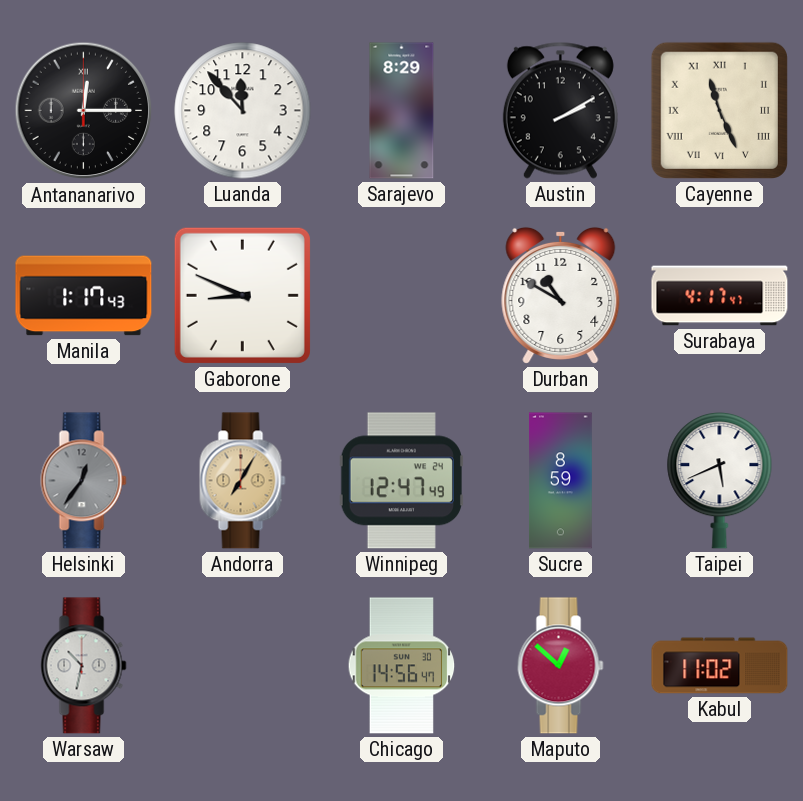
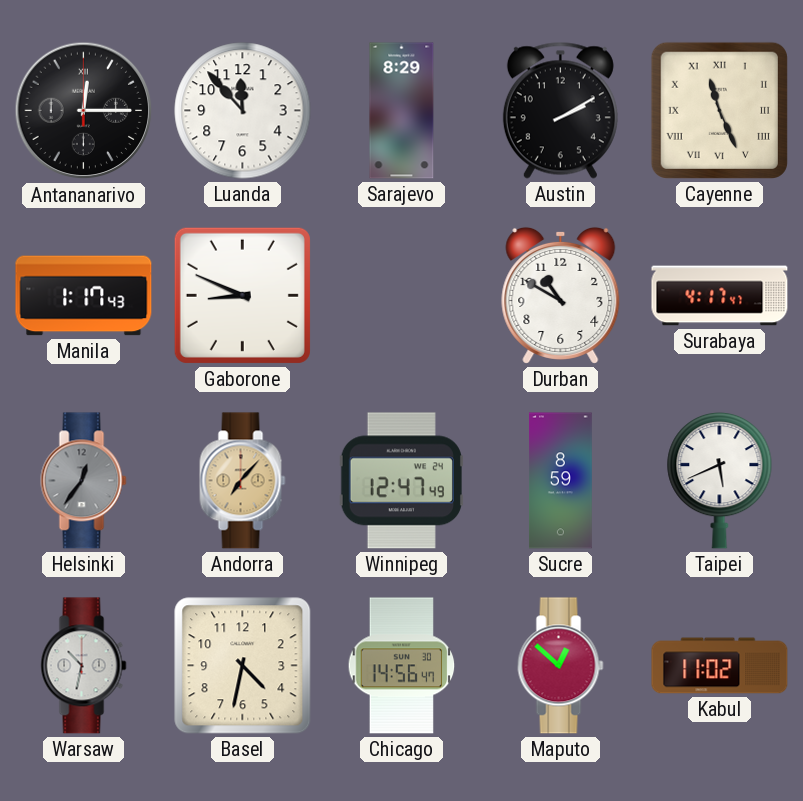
Andorra: 7:05 -> 7:07
Basel: none -> 4:32
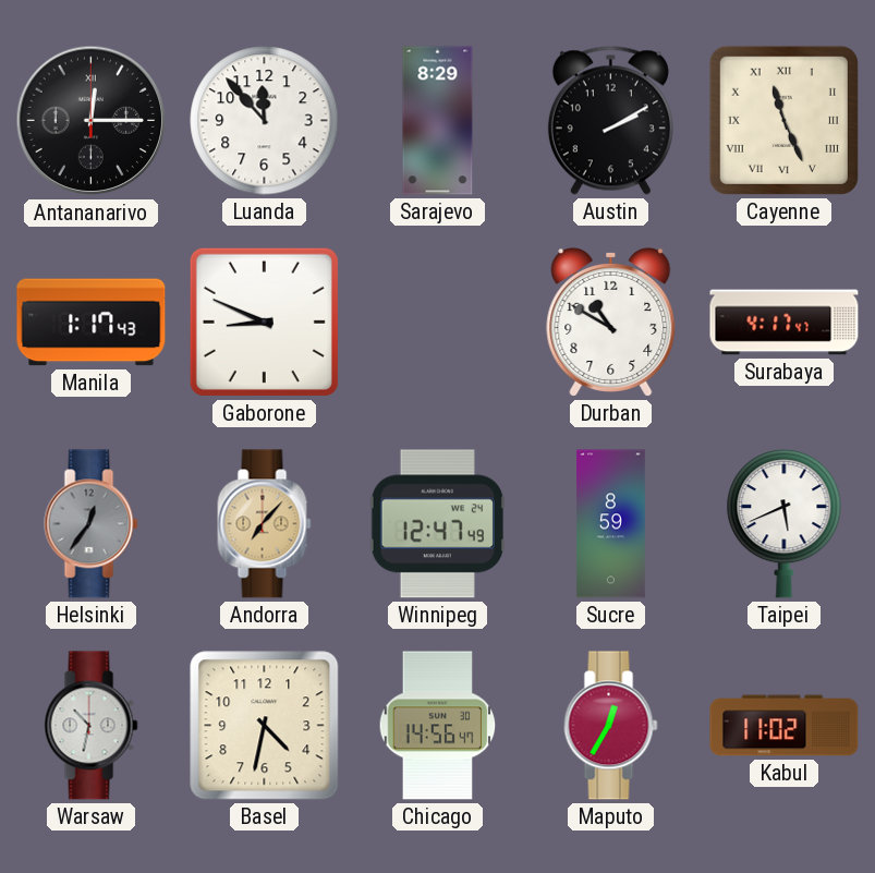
Maputo: 12:52 -> 12:35
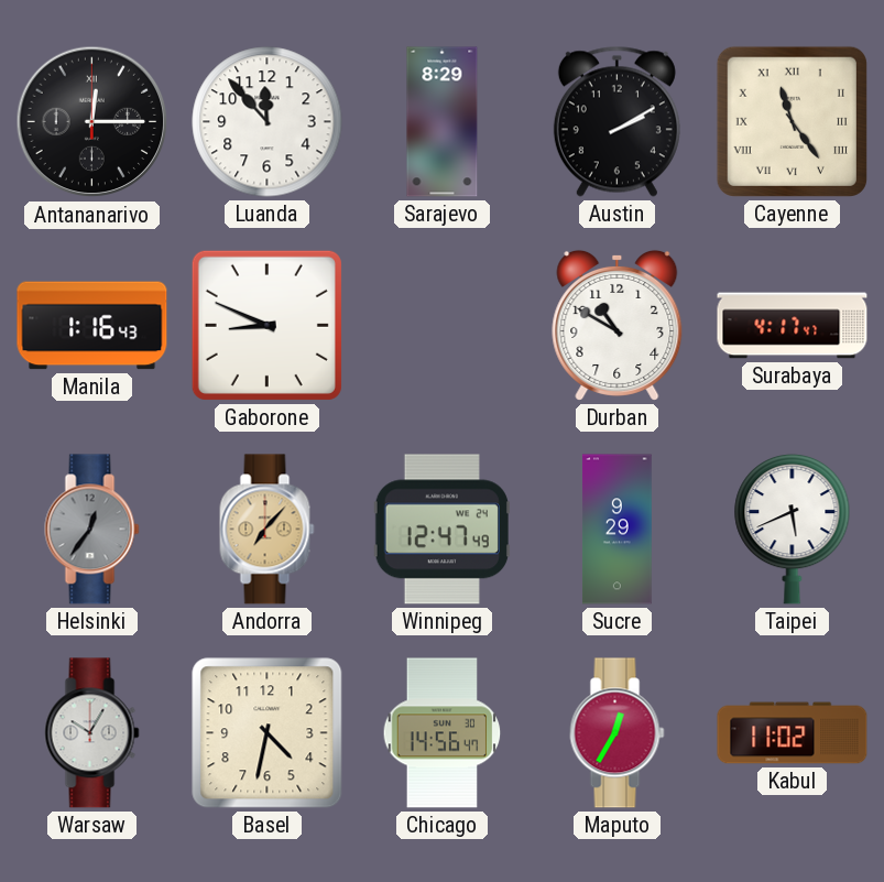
Cayenne: 11:26 -> 11:24
Manila: 1:17 -> 1:16
Sucre: 8:59 -> 9:29
Warsaw: 10:32 -> 10:05
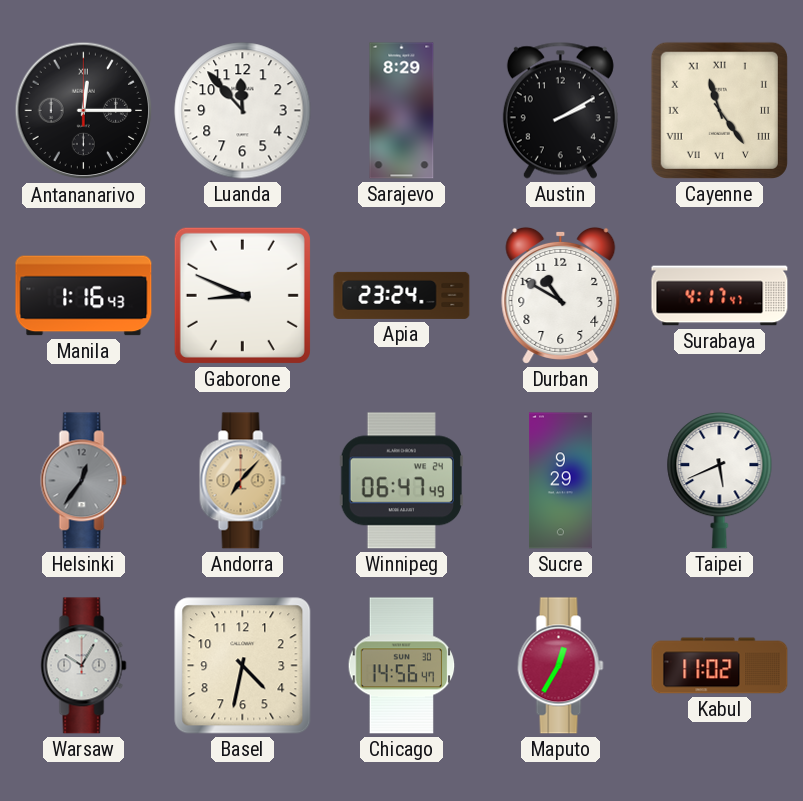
Apia: none -> 23:24
Winnipeg: 12:47 -> 06:47
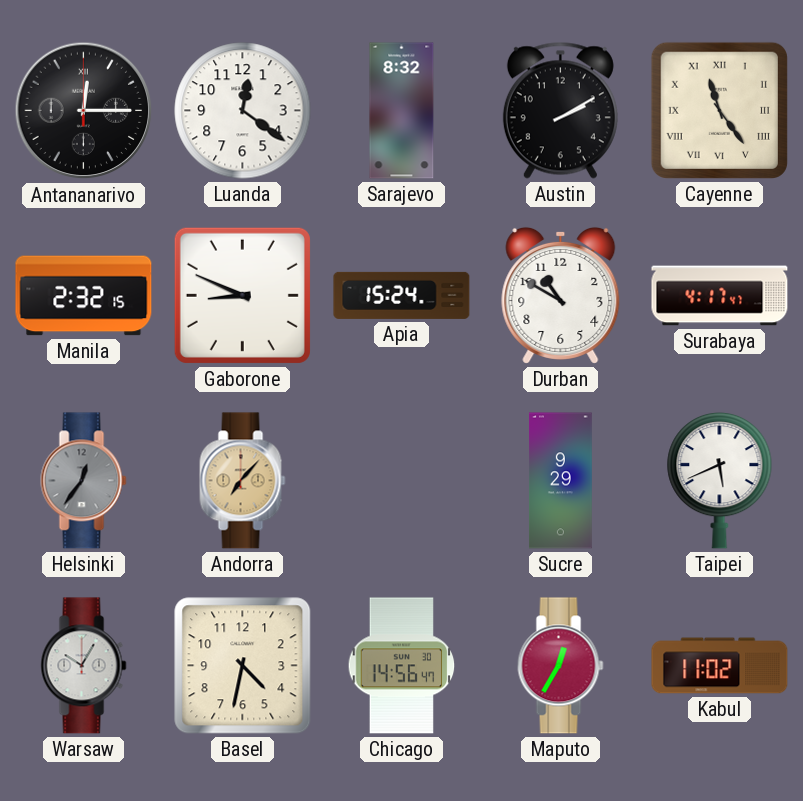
Luanda: 11:53 -> 12:21
Sarajevo: 8:29 -> 8:32
Manila: 1:16 -> 2:32
Apia: 23:24 -> 15:24
Winnipeg: 06:47 -> none
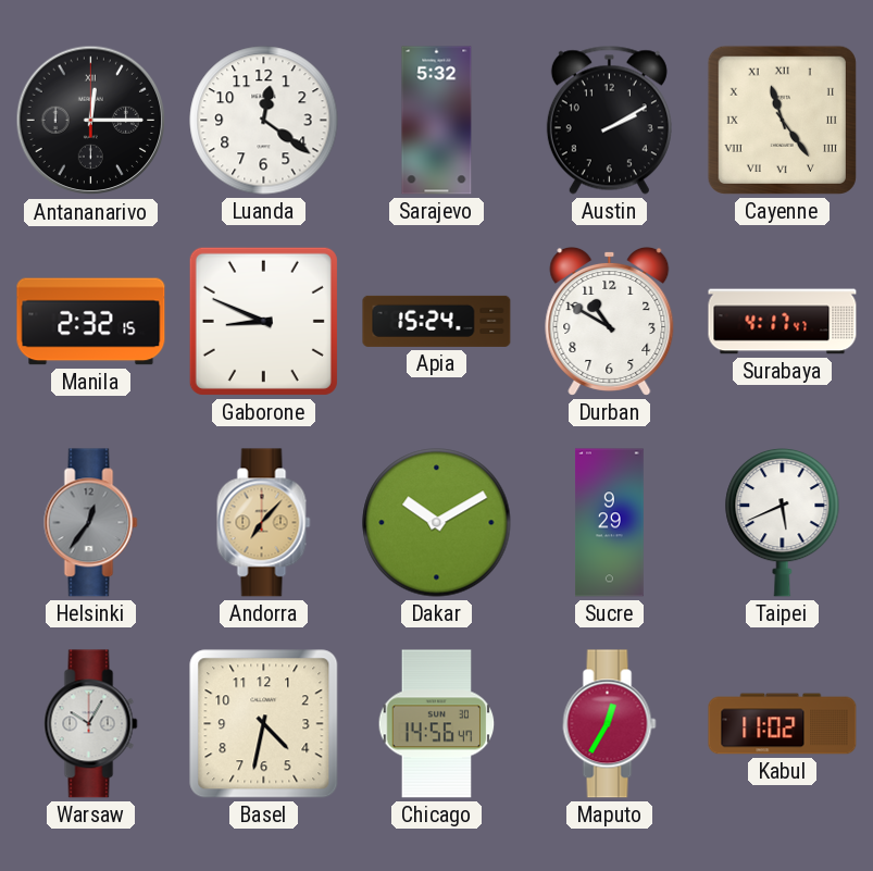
Sarajevo: 8:32 -> 5:32
Dakar: none -> 10:10
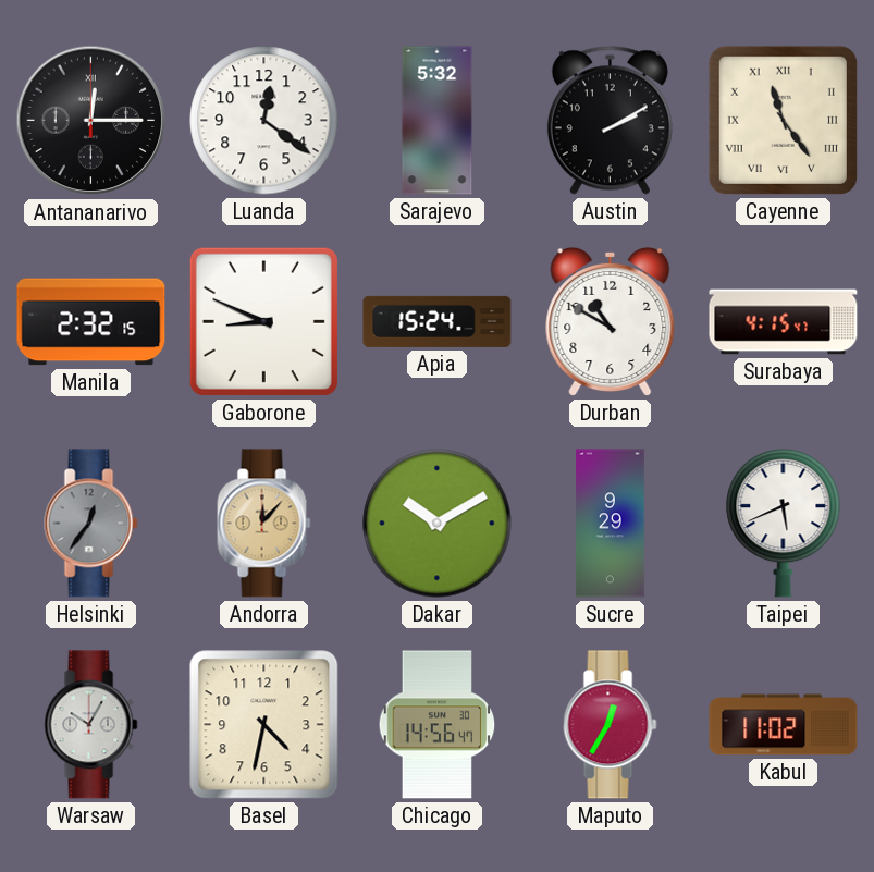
Surabaya: 4:17 -> 4:15
Andorra: 7:07 -> 12:07
